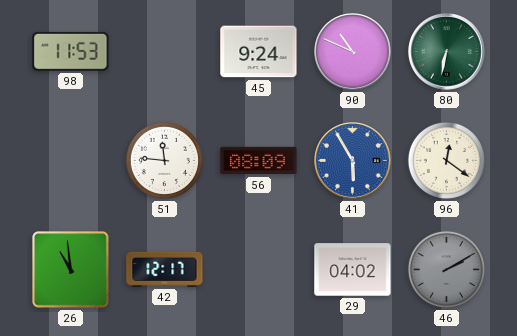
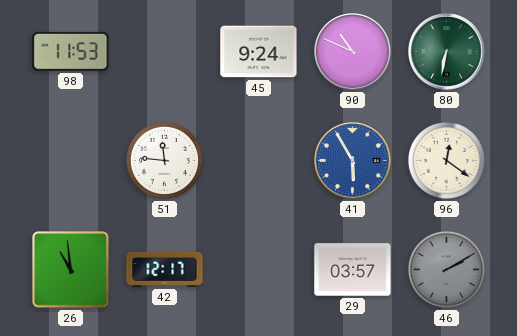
56: 08:09 -> none
29: 04:02 -> 03:57
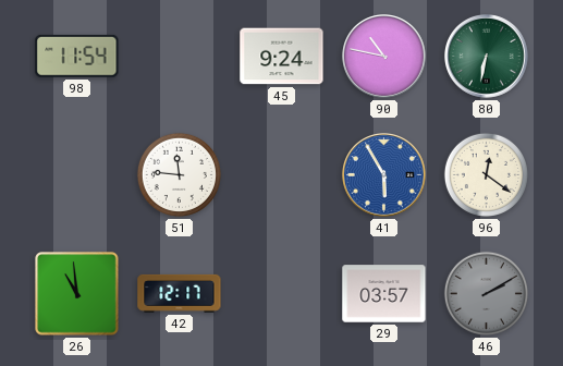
98: 11:53 -> 11:54
90: 10:49 -> 10:47
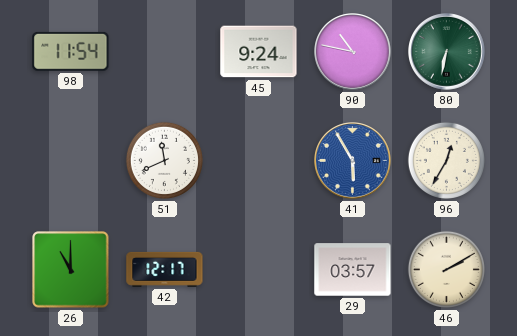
51: 11:46 -> 11:41
96: 12:21 -> 12:35
26: 10:59 -> 11:00
46 dial: grey -> cream
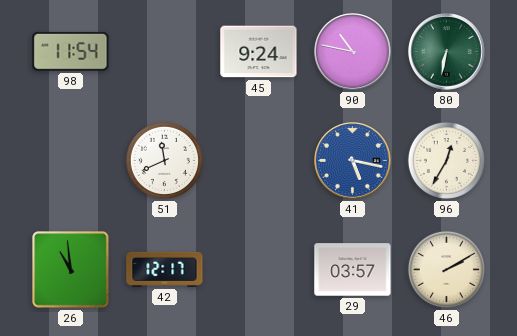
41: 5:55 -> 5:17
26: 11:00 -> 10:59
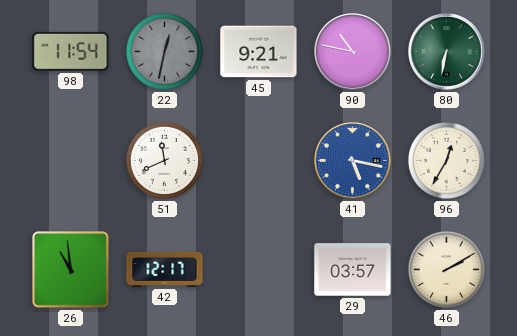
22: none -> 12:32
45: 9:24 -> 9:21
